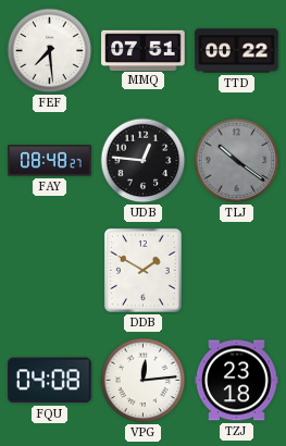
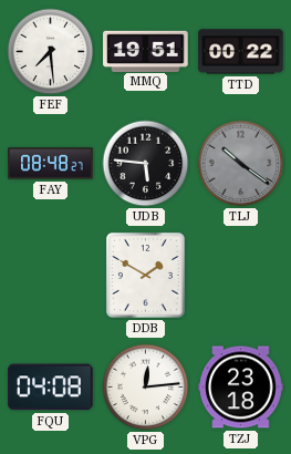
MMQ: 07:51 -> 19:51
UDB: 12:46 -> 5:46
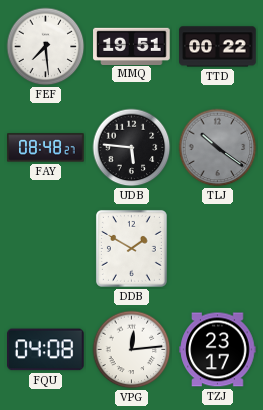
TZJ: 23:18 -> 23:17
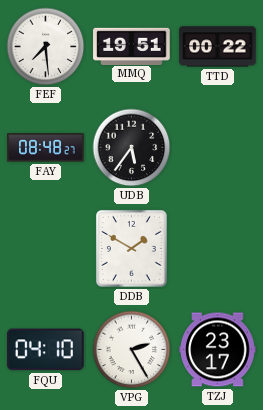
UDB: 5:46 -> 5:36
TLJ: 10:21 -> none
FQU: 04:08 -> 04:10
VPG: 12:14 -> 2:25
